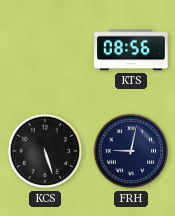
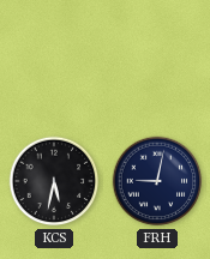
KTS: 08:56 -> none
KCS: 5:27 -> 5:32
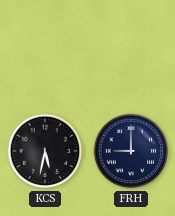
FRH: 9:02 -> 9:00
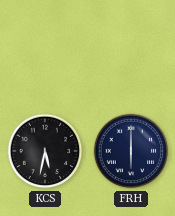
FRH: 9:00 -> 6:00
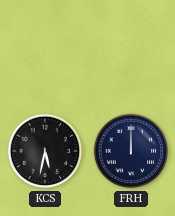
FRH: 6:00 -> 12:00
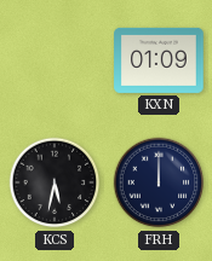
KXN: none -> 01:09
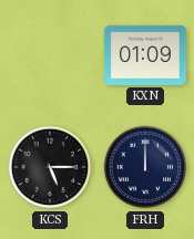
KCS: 5:32 -> 5:15
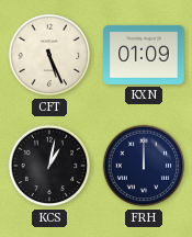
CFT: none -> 5:26
KCS: 5:15 -> 1:02
